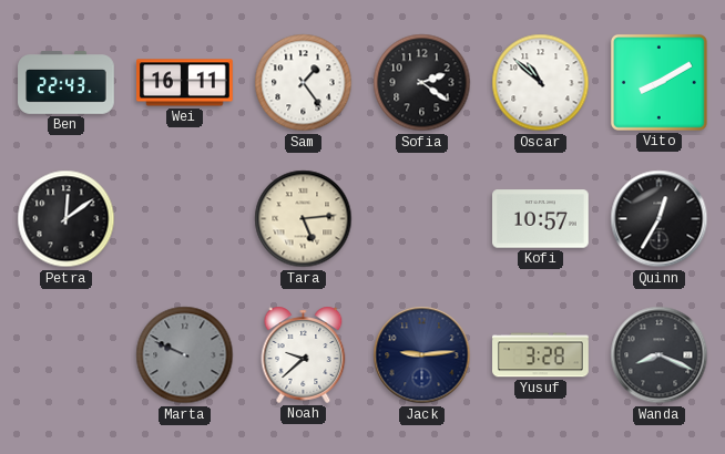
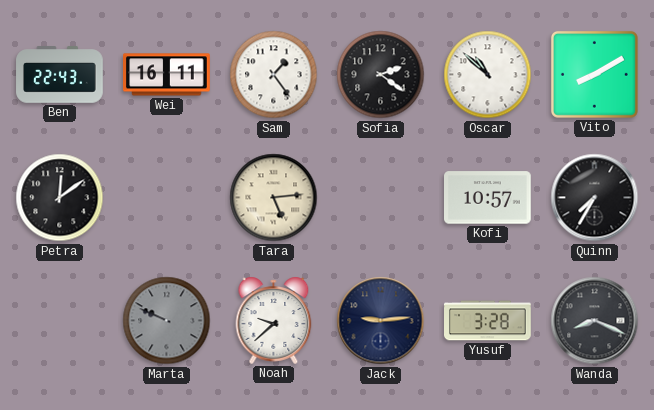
Quinn: 12:35 -> 7:35
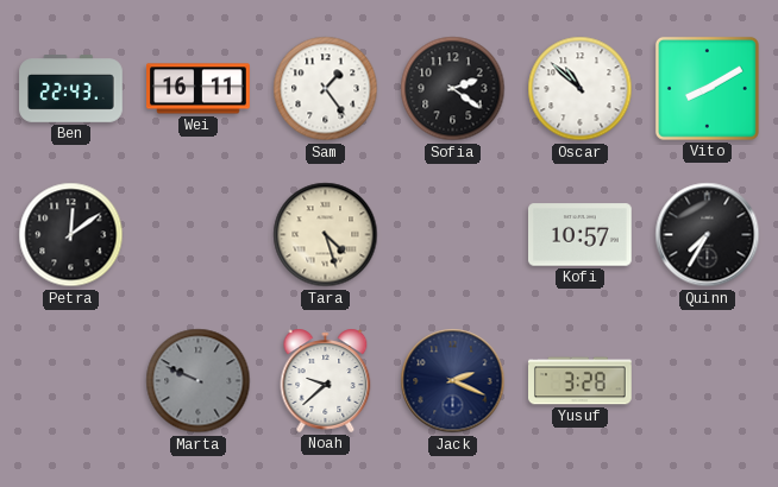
Tara: 5:14 -> 4:27
Jack: 9:14 -> 2:19
Wanda: 8:19 -> none
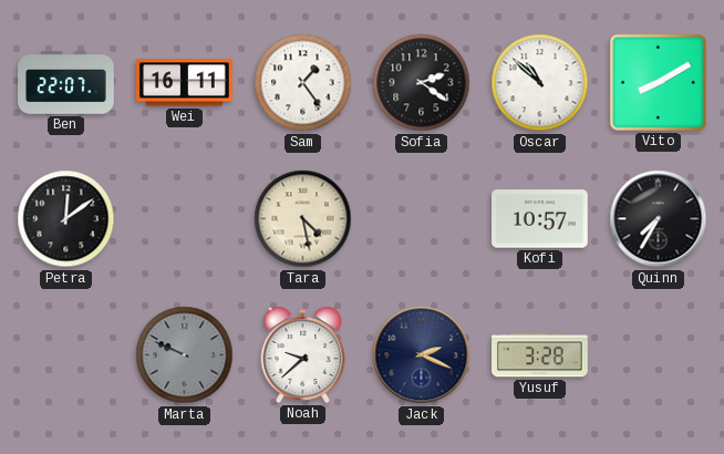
Ben: 22:43 -> 22:07
Tara: 4:27 -> 4:28
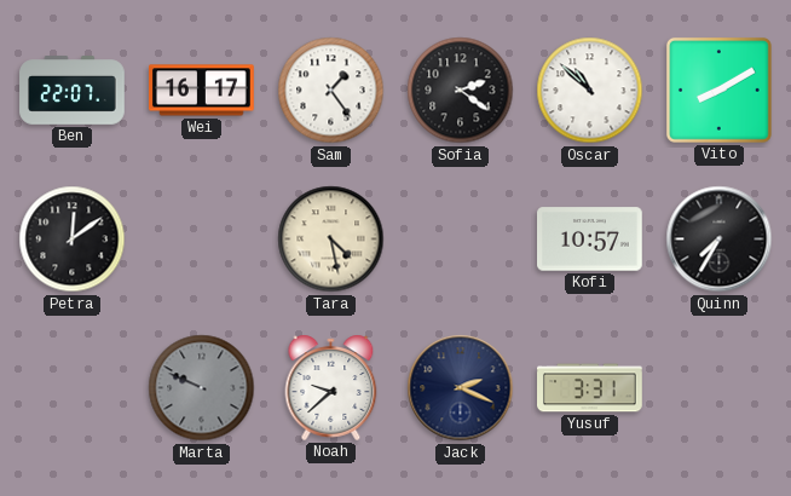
Wei: 16:11 -> 16:17
Yusuf: 3:28 -> 3:31
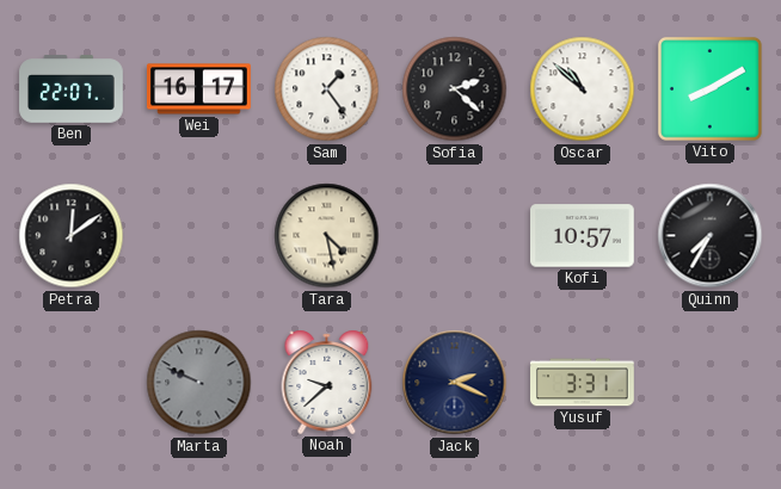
Sofia: 2:21 -> 2:22
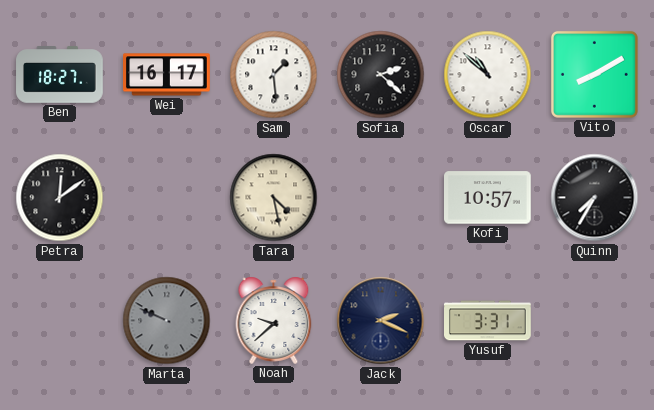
Ben: 22:07 -> 18:27
Sam: 1:24 -> 1:29
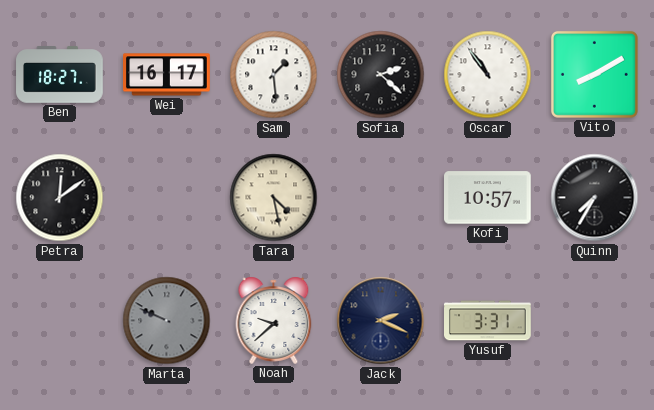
Oscar: 10:52 -> 10:54
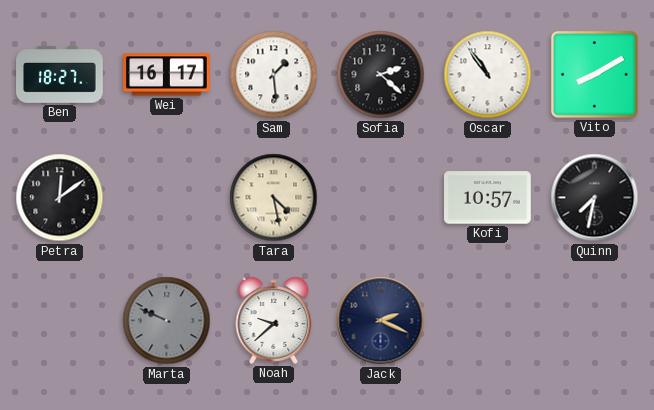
Quinn: 7:35 -> 7:32
Yusuf: 3:31 -> none
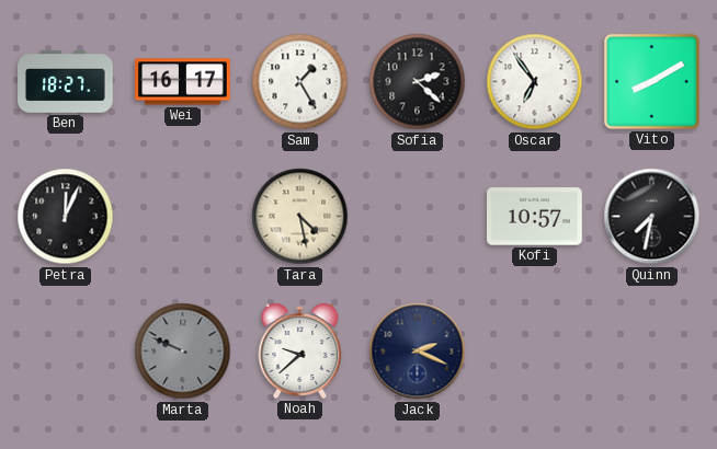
Sam: 1:29 -> 1:25
Oscar: 10:54 -> 6:54
Petra: 12:09 -> 12:04
